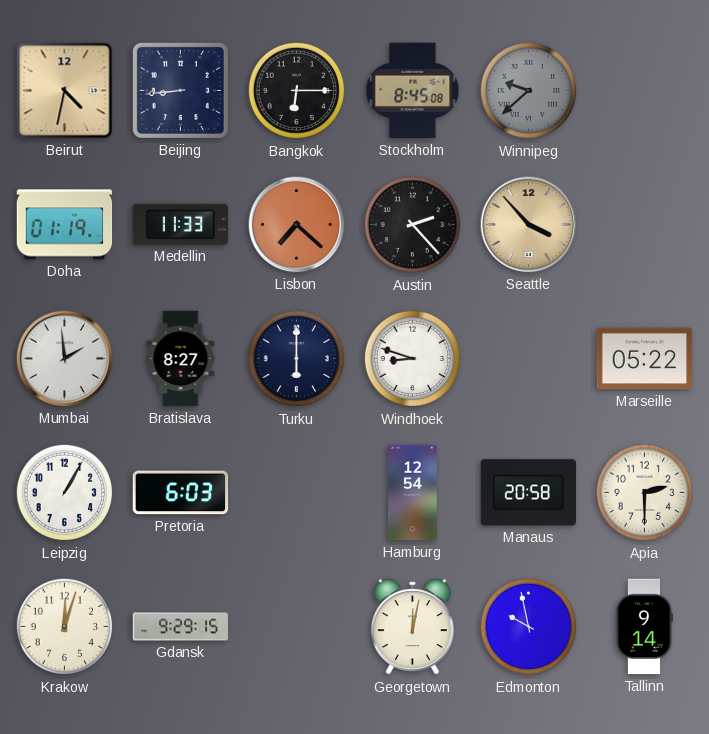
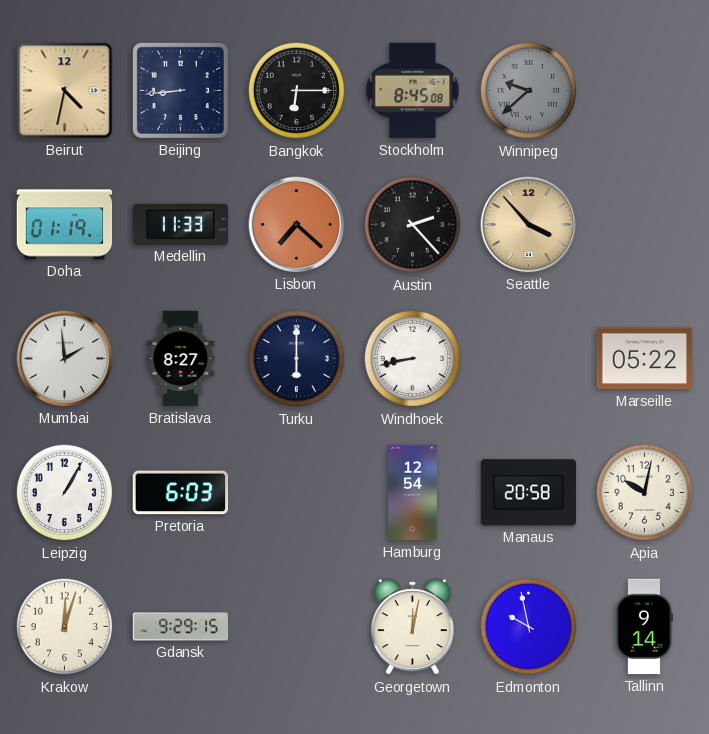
Windhoek: 8:48 -> 8:43
Apia: 2:30 -> 10:02
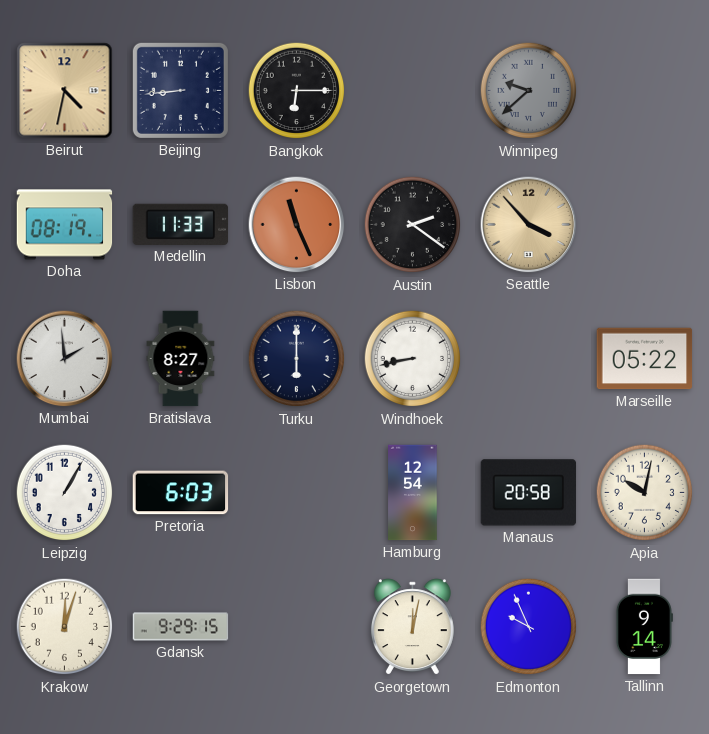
Stockholm: 8:45 -> none
Doha: 01:19 -> 08:19
Lisbon: 7:22 -> 11:26
Austin: 2:23 -> 2:21
Edmonton: 9:58 -> 9:56
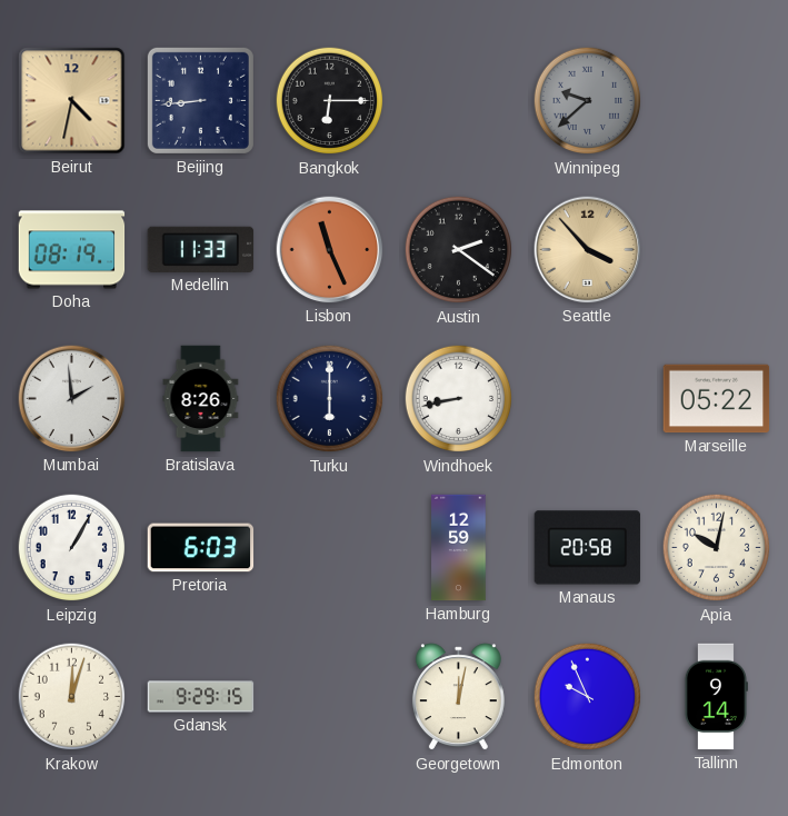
Bratislava: 8:27 -> 8:26
Hamburg: 12:54 -> 12:59
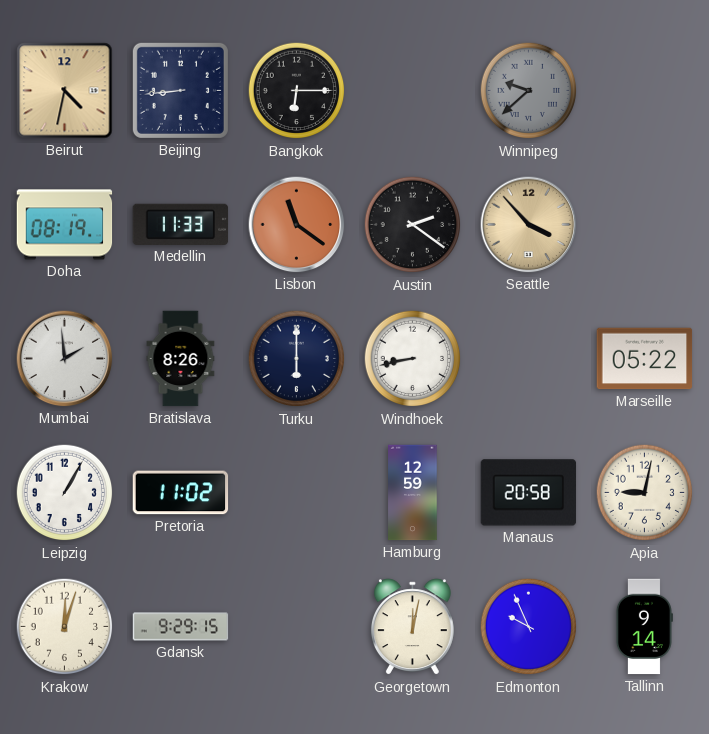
Lisbon: 11:26 -> 11:21
Pretoria: 6:03 -> 11:02
Apia: 10:02 -> 9:02
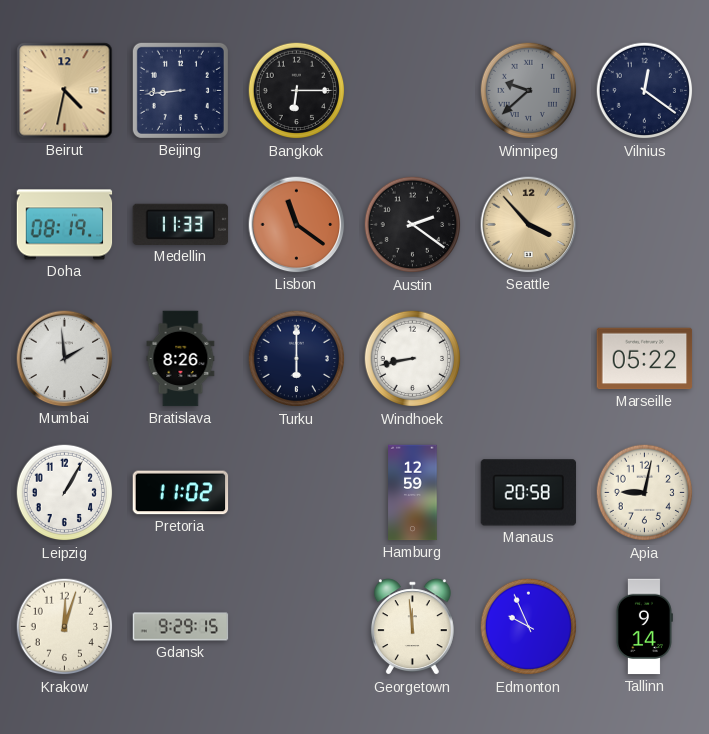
Vilnius: none -> 12:21
Georgetown: 12:02 -> 11:59
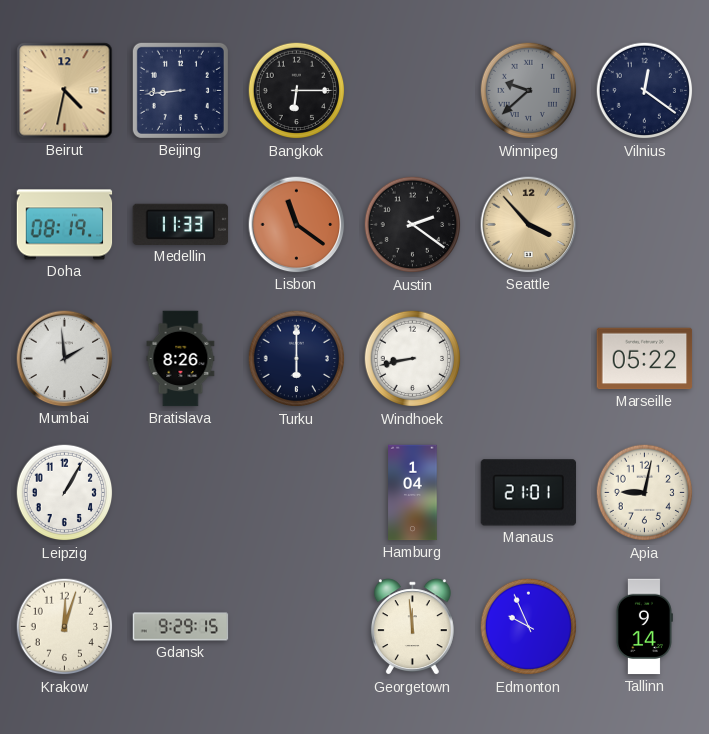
Pretoria: 11:02 -> none
Hamburg: 12:59 -> 1:04
Manaus: 20:58 -> 21:01
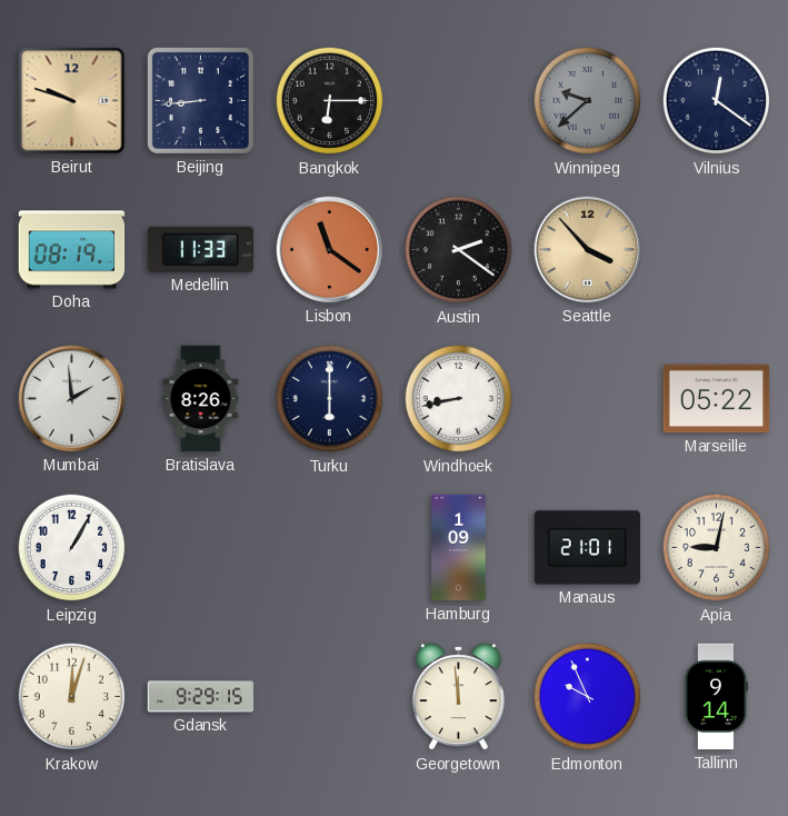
Beirut: 4:32 -> 9:48
Hamburg: 1:04 -> 1:09
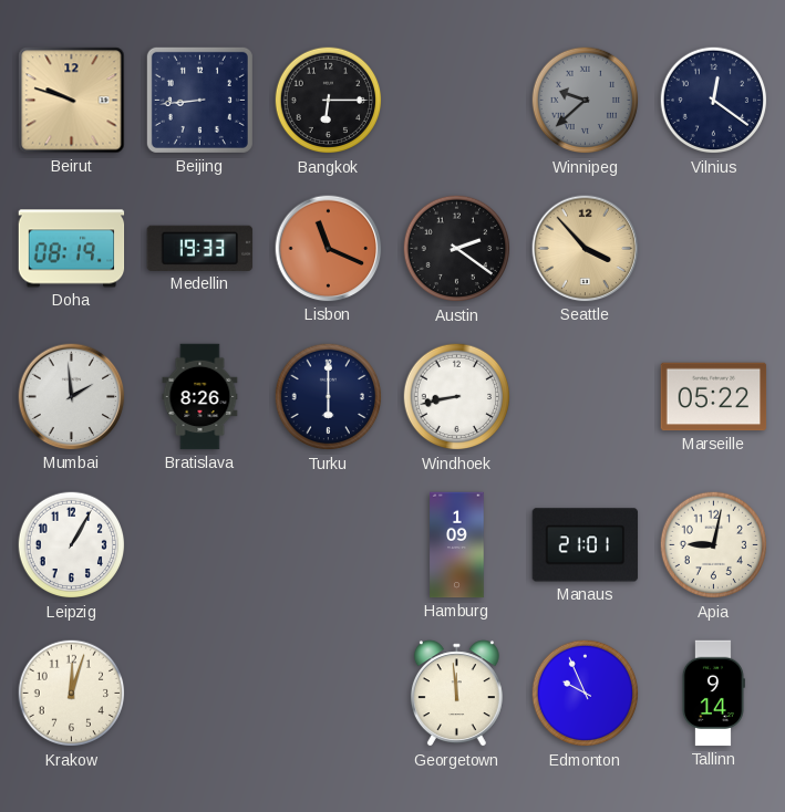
Medellin: 11:33 -> 19:33
Lisbon: 11:21 -> 11:19
Gdansk: 9:29 -> none
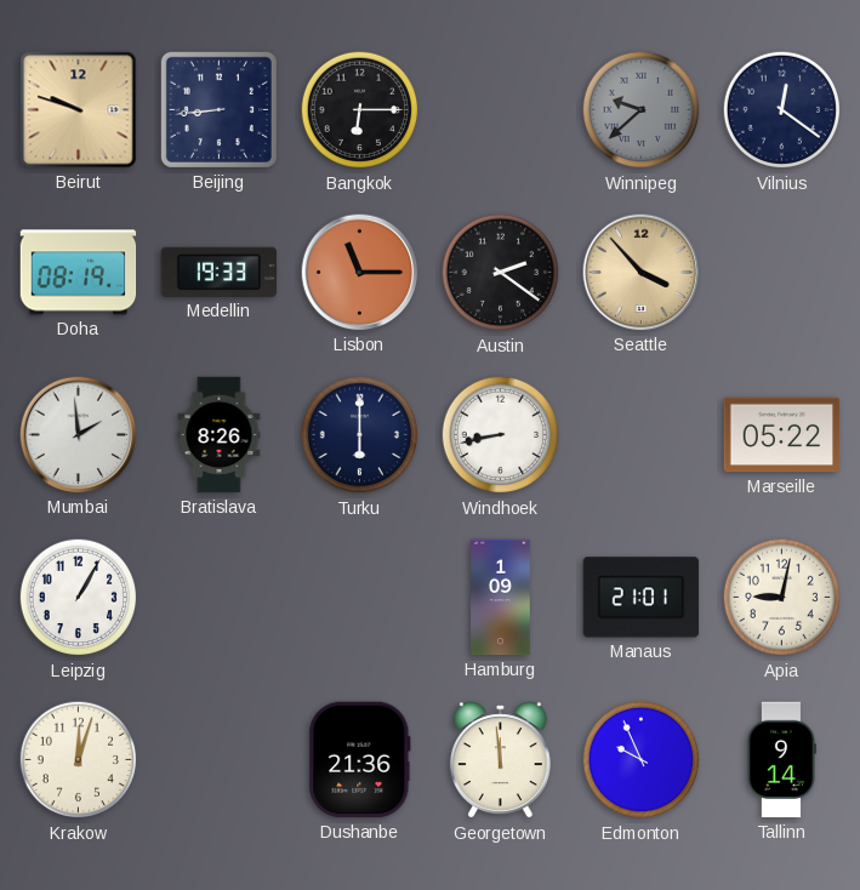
Lisbon: 11:19 -> 11:15
Dushanbe: none -> 21:36
